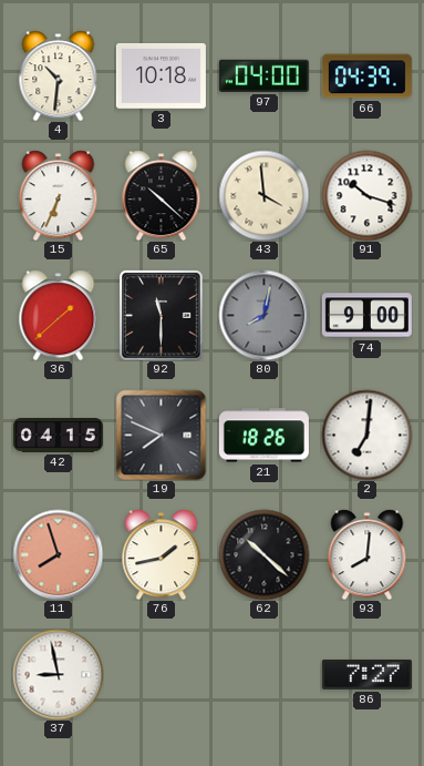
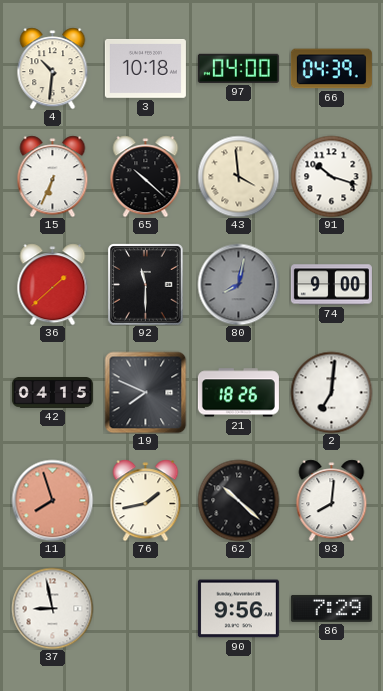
90: none -> 9:56
86: 7:27 -> 7:29
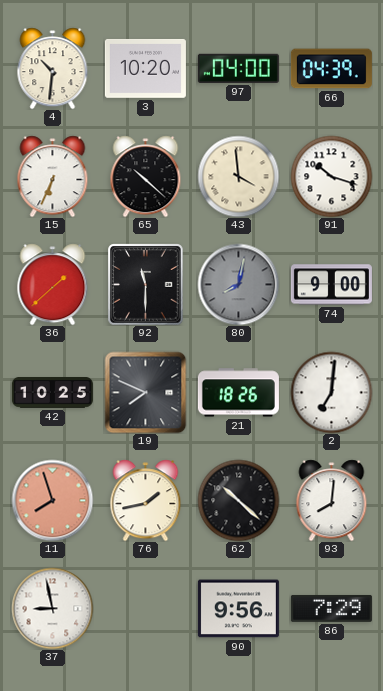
3: 10:18 -> 10:20
42: 04:15 -> 10:25
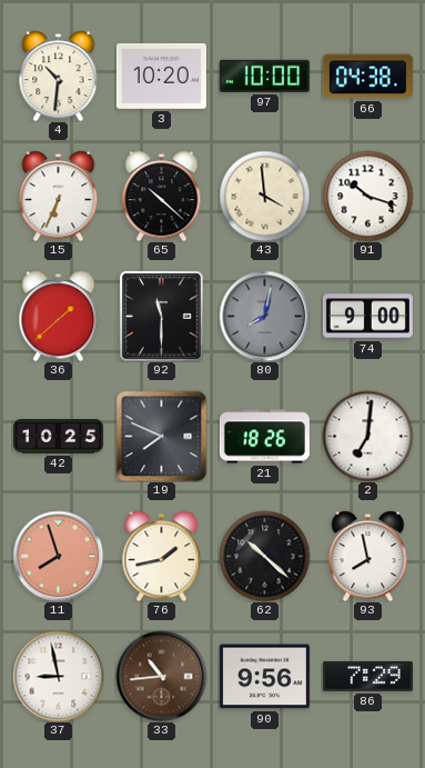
97: 04:00 -> 10:00
66: 04:39 -> 04:38
93: 8:01 -> 7:58
33: none -> 10:44
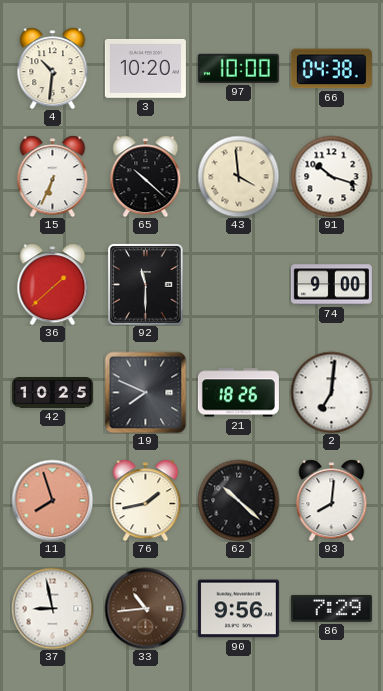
80: 8:02 -> none
93: 7:58 -> 8:01
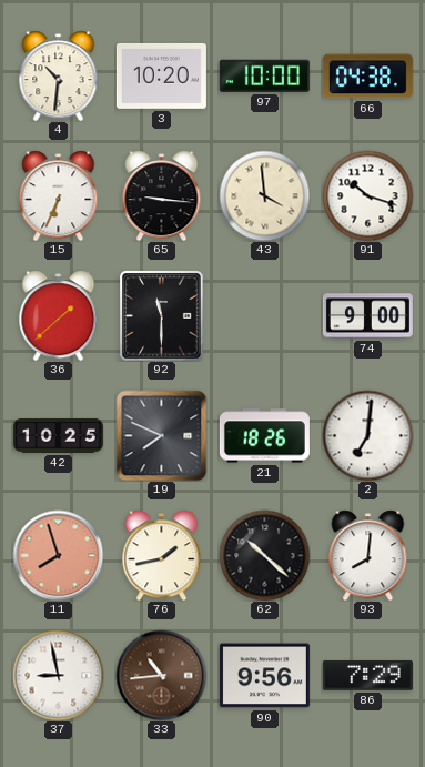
65: 10:22 -> 9:16
